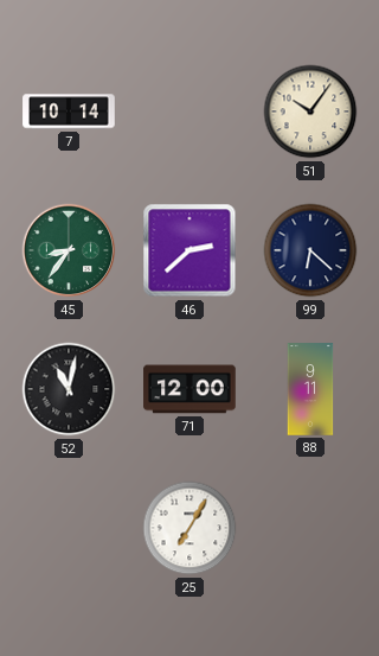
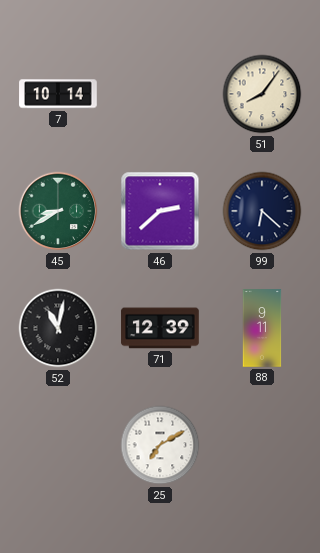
51: 10:06 -> 8:06
45: 8:36 -> 8:40
71: 12:00 -> 12:39
25: 7:05 -> 7:10
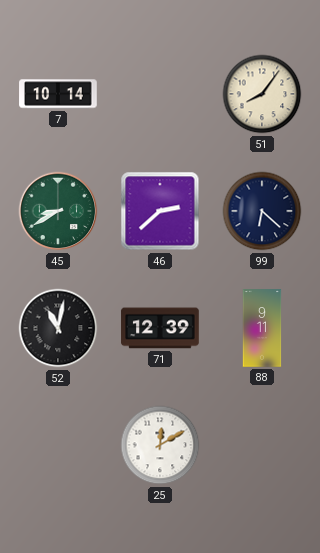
25: 7:10 -> 12:10
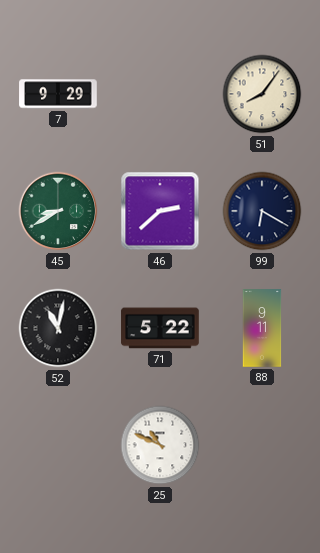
7: 10:14 -> 9:29
99: 6:22 -> 6:20
71: 12:39 -> 5:22
25: 12:10 -> 10:49
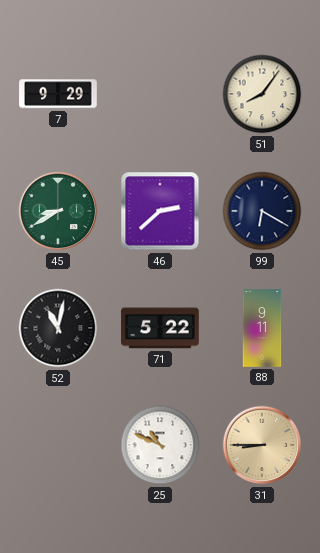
31: none -> 8:45
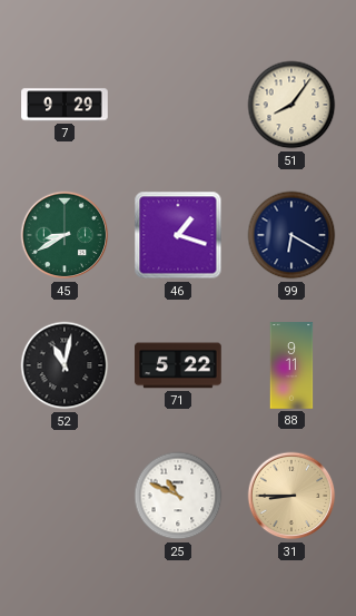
46: 2:38 -> 1:18
